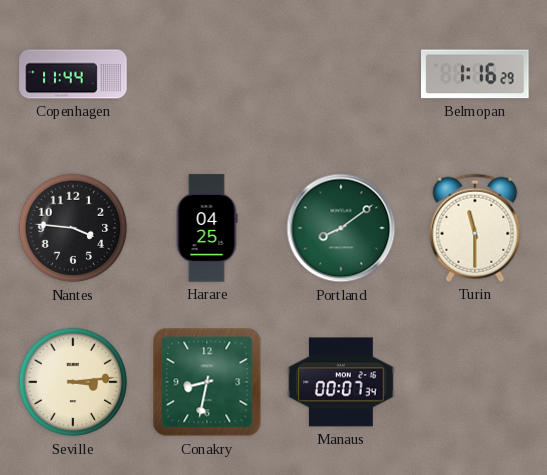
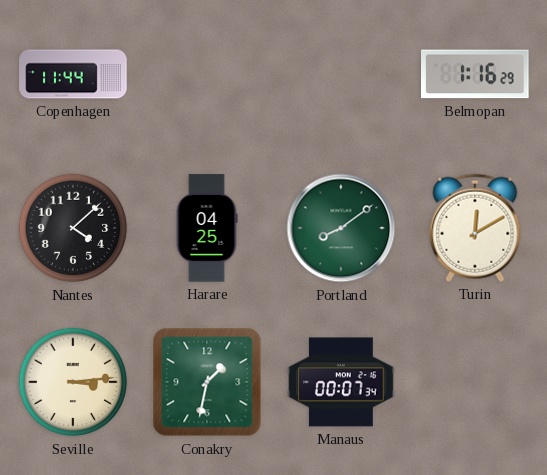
Nantes: 3:46 -> 4:08
Turin: 11:30 -> 12:10
Conakry: 8:32 -> 1:32
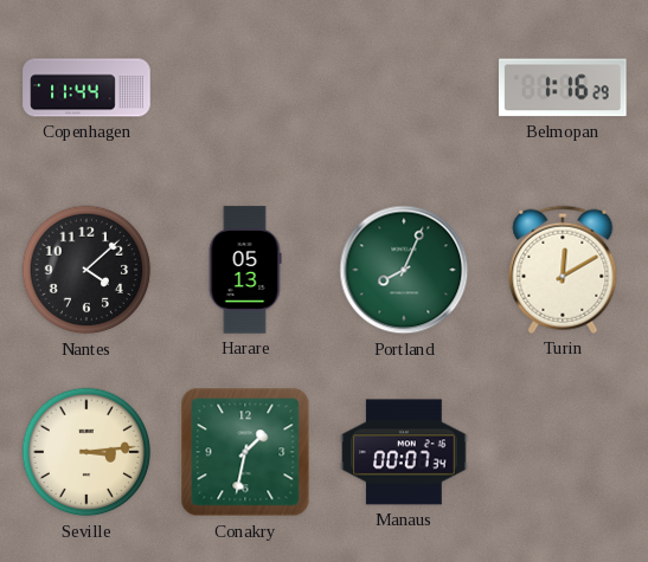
Harare: 04:25 -> 05:13
Portland: 8:09 -> 8:04
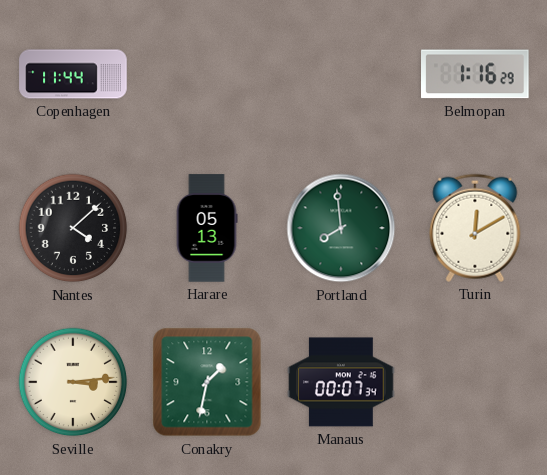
Portland: 8:04 -> 7:59
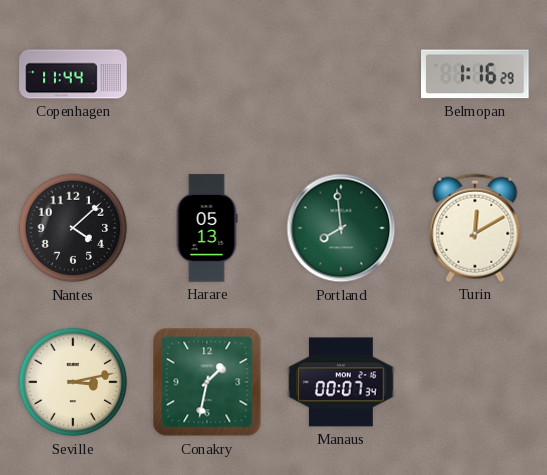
Seville: 3:14 -> 3:13
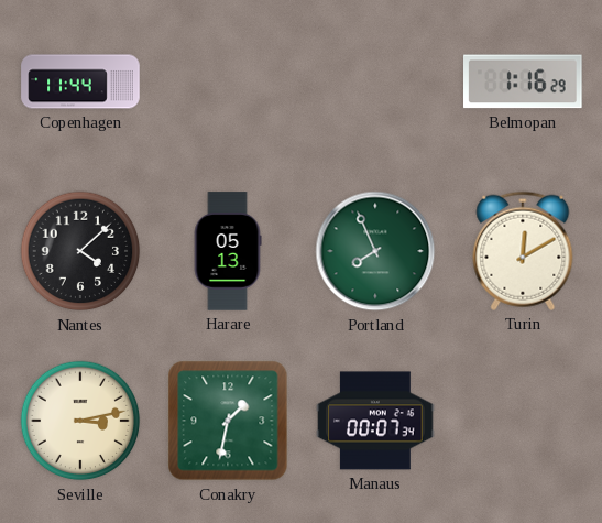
Portland: 7:59 -> 7:56
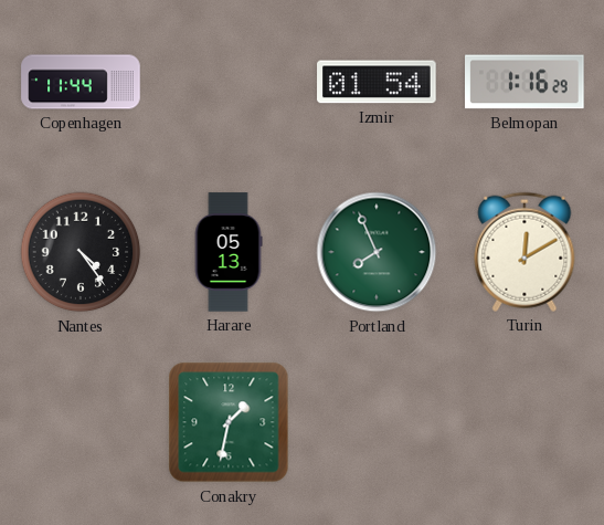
Izmir: none -> 01:54
Nantes: 4:08 -> 4:24
Seville: 3:13 -> none
Manaus: 00:07 -> none
